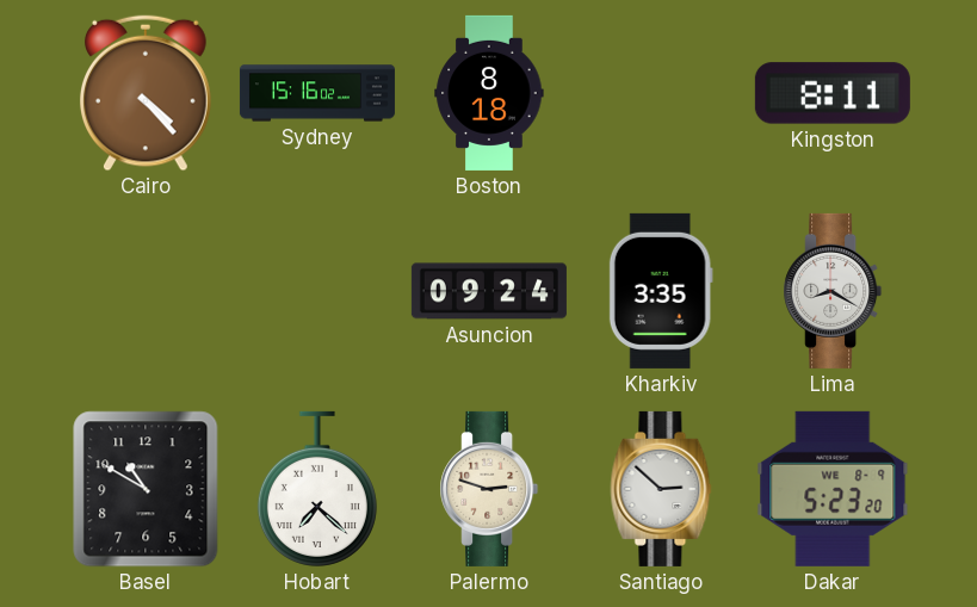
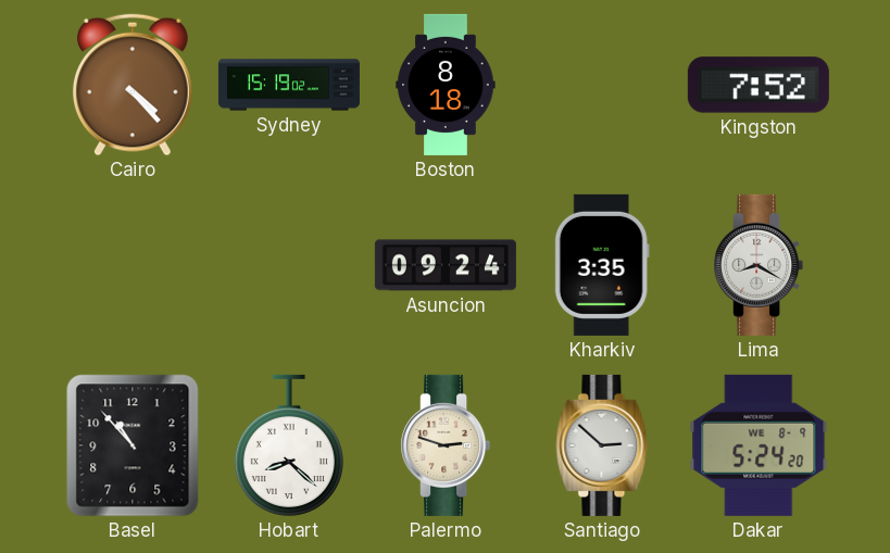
Sydney: 15:16 -> 15:19
Kingston: 8:11 -> 7:52
Basel: 10:50 -> 10:53
Hobart: 7:22 -> 8:22
Dakar: 5:23 -> 5:24
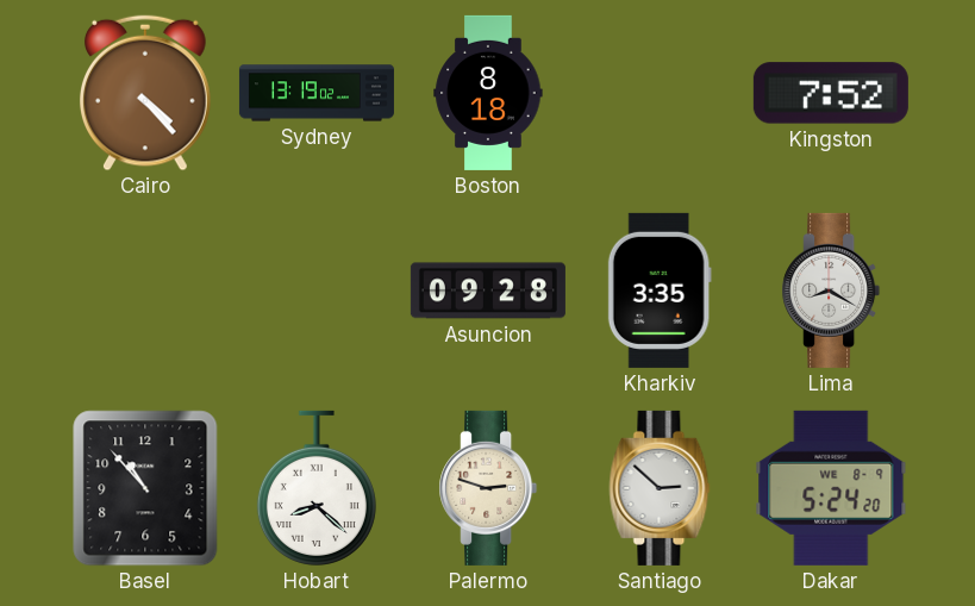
Sydney: 15:19 -> 13:19
Asuncion: 09:24 -> 09:28
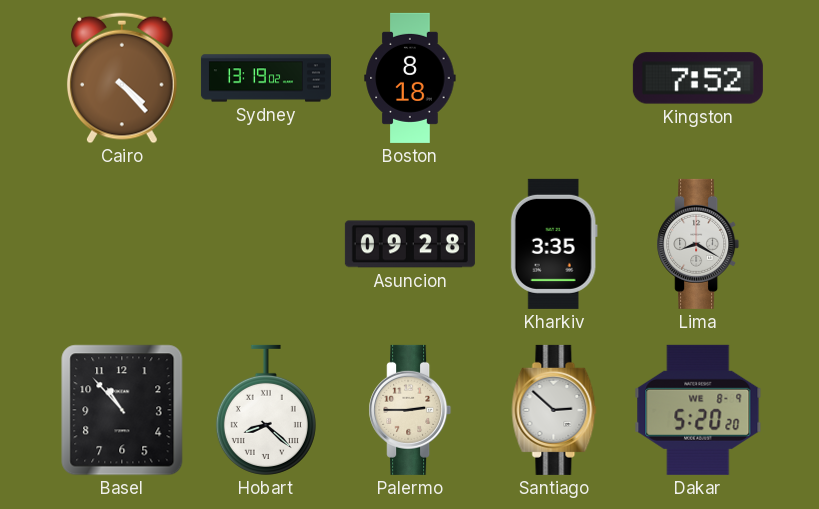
Palermo: 2:48 -> 2:45
Dakar: 5:24 -> 5:20
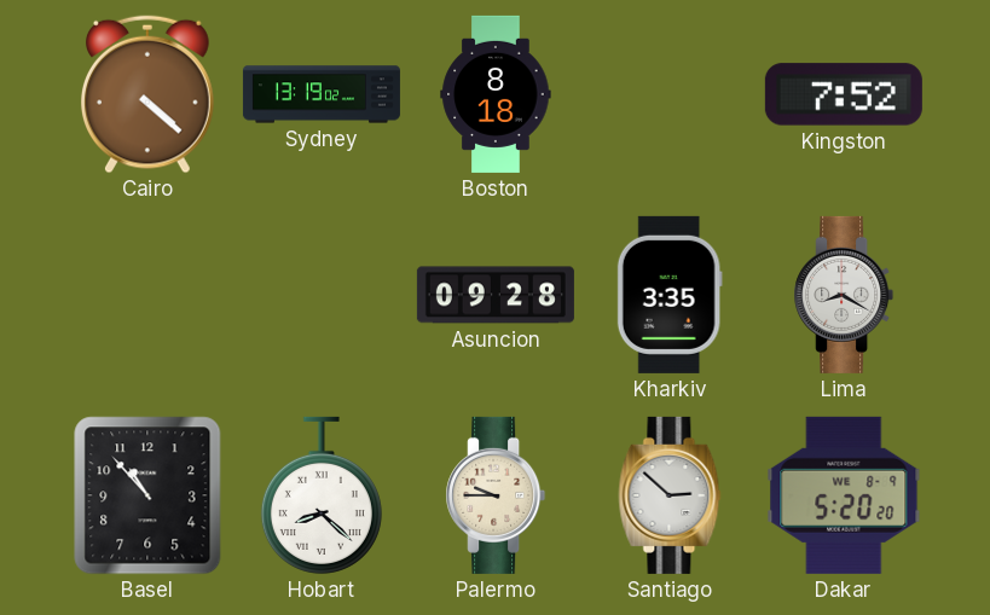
Cairo: 4:23 -> 4:22
Palermo: 2:45 -> 9:45
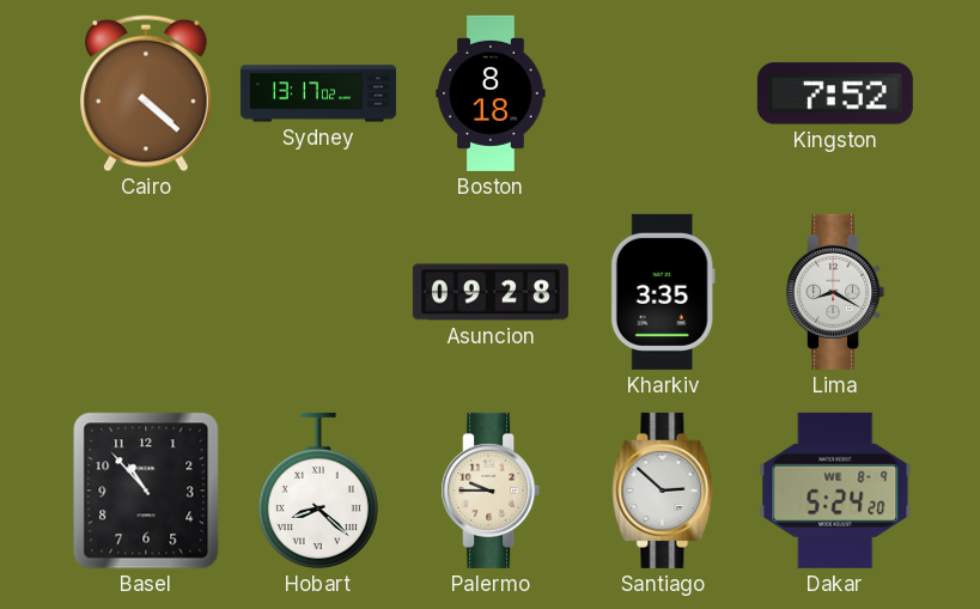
Sydney: 13:19 -> 13:17
Dakar: 5:20 -> 5:24
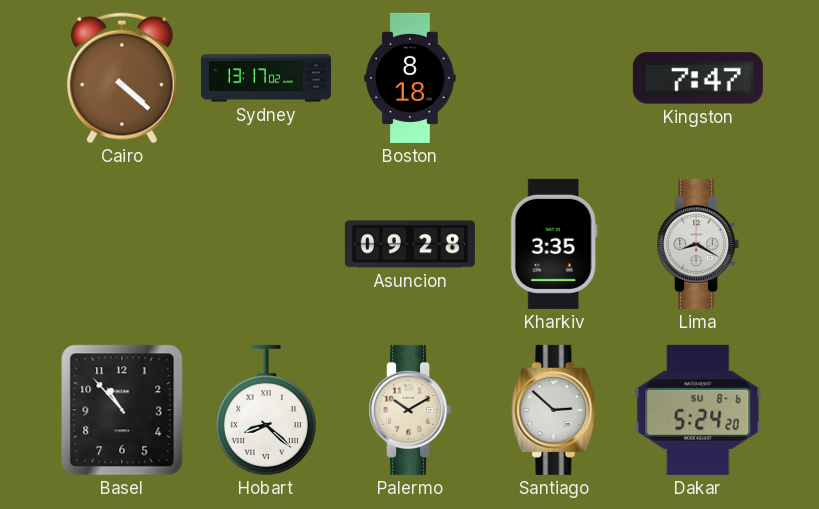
Kingston: 7:52 -> 7:47
Palermo: 9:45 -> 10:10
Dakar date: WE 8-9 -> SU 8-6
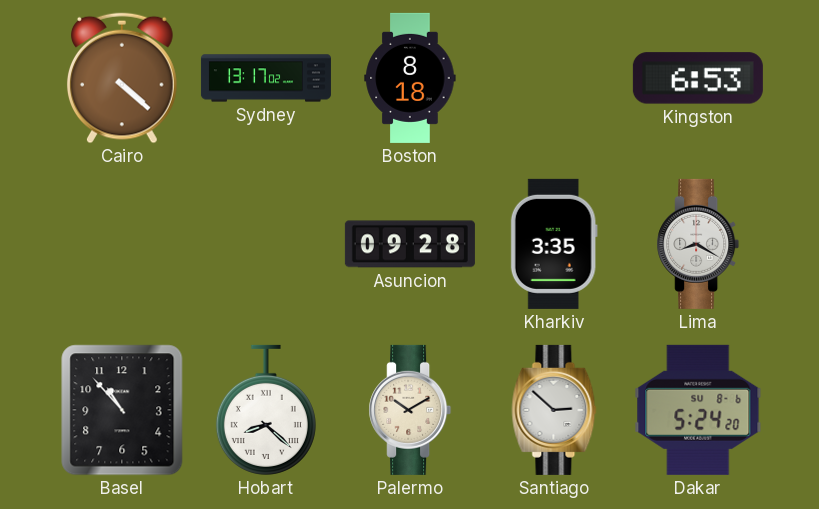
Kingston: 7:47 -> 6:53
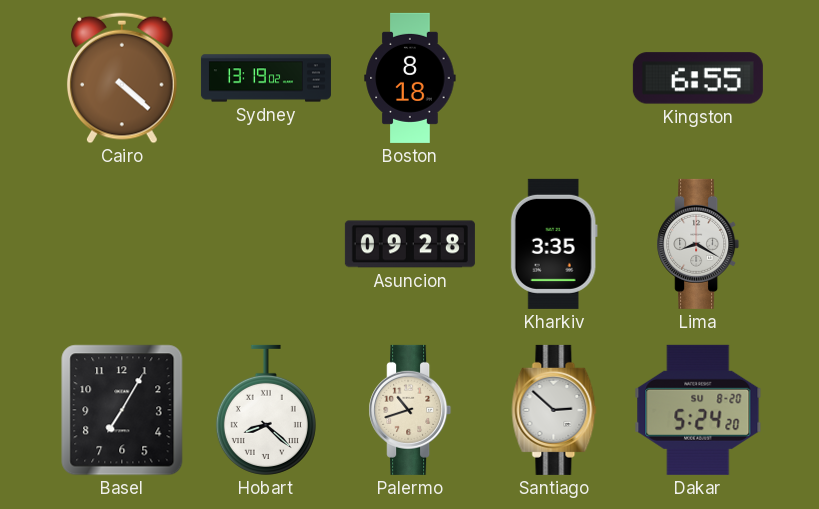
Sydney: 13:17 -> 13:19
Kingston: 6:53 -> 6:55
Basel: 10:53 -> 7:05
Palermo: 10:10 -> 10:42
Dakar date: SU 8-6 -> SU 8-20
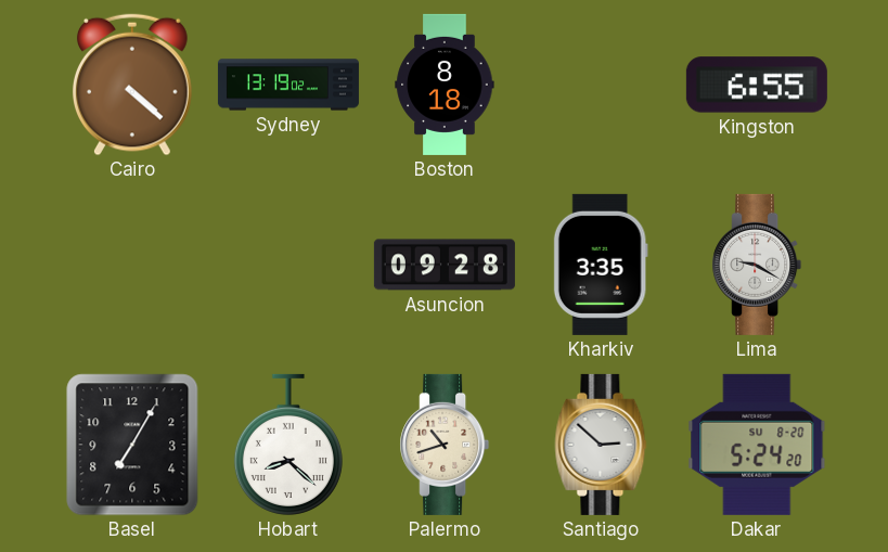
Lima: 8:20 -> 9:20
